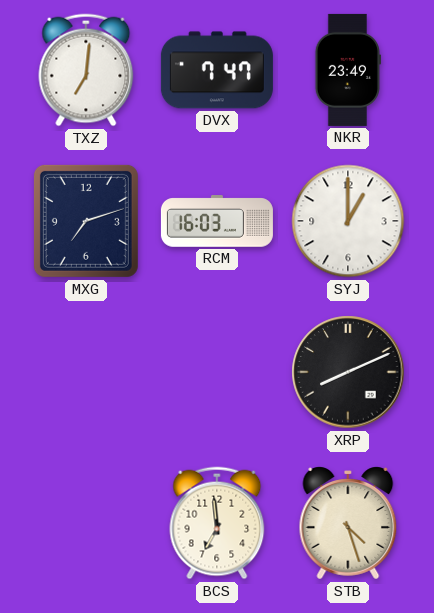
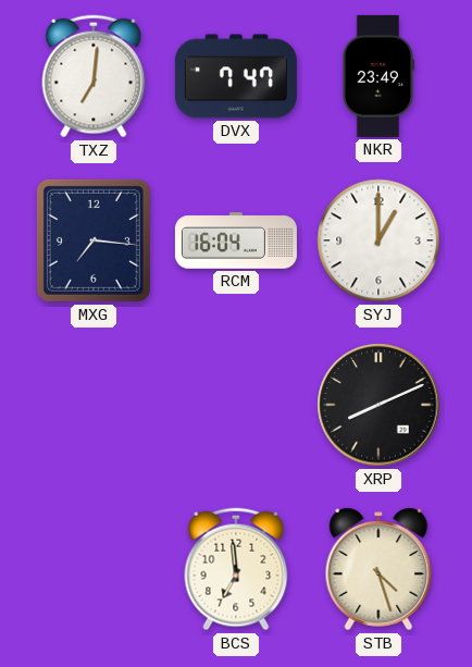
MXG: 7:12 -> 7:16
RCM: 16:03 -> 16:04
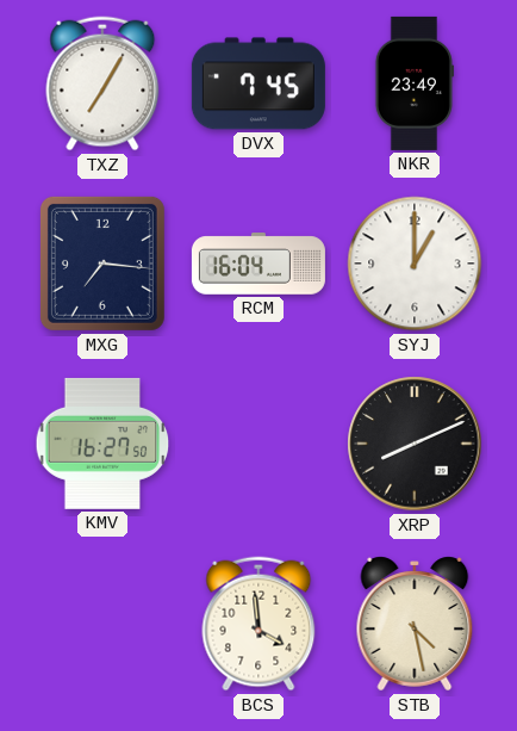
TXZ: 7:01 -> 7:05
DVX: 7:47 -> 7:45
KMV: none -> 16:27
BCS: 6:59 -> 3:59
STB: 4:27 -> 4:28
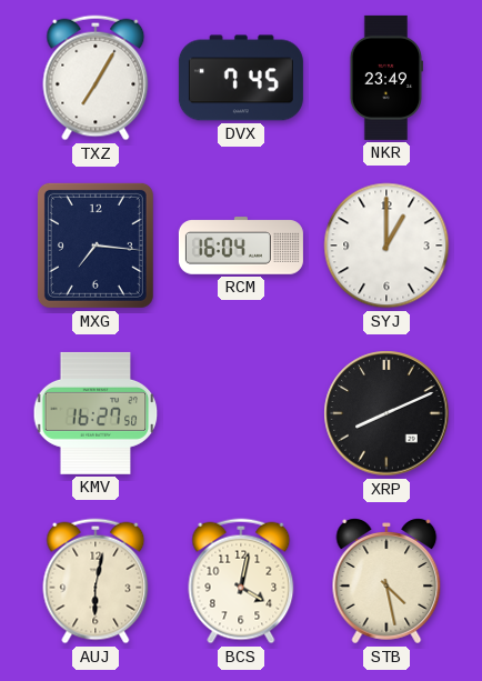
AUJ: none -> 6:02
BCS: 3:59 -> 4:02
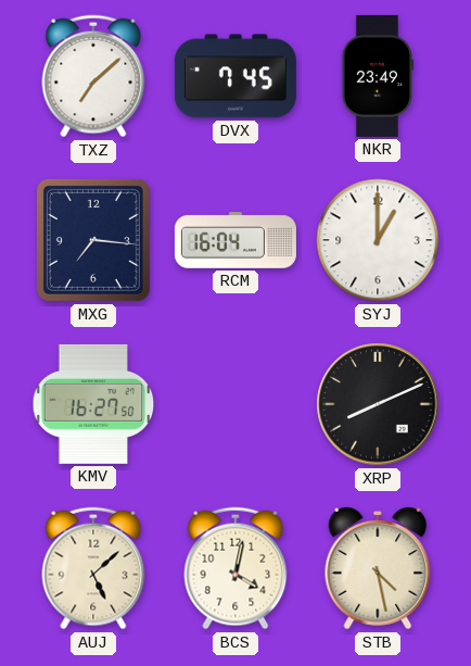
TXZ: 7:05 -> 7:08
AUJ: 6:02 -> 5:08
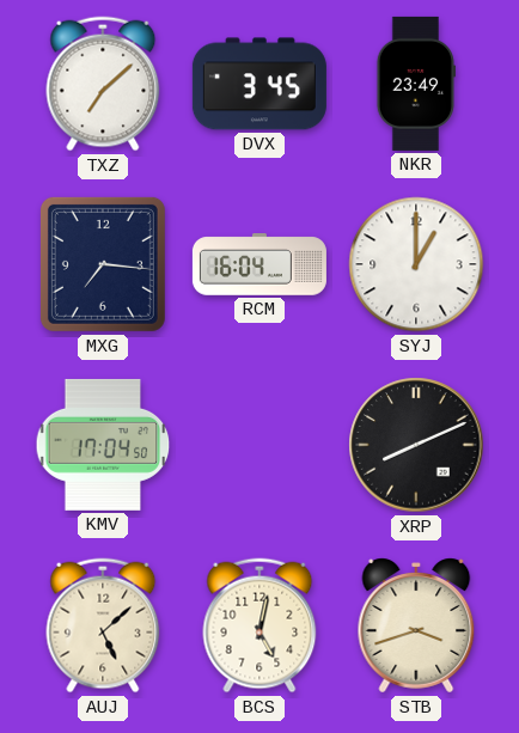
DVX: 7:45 -> 3:45
KMV: 16:27 -> 17:04
BCS: 4:02 -> 5:02
STB: 4:28 -> 3:42
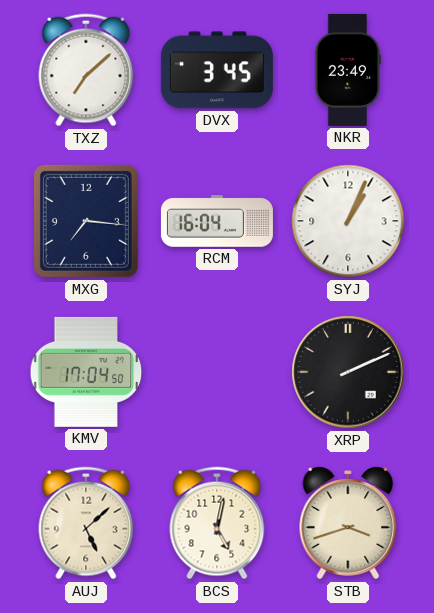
SYJ: 1:00 -> 1:04
XRP: 8:11 -> 2:11
